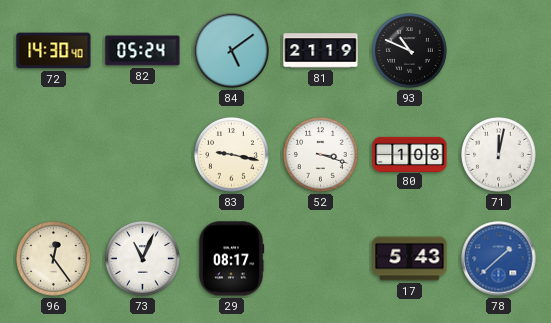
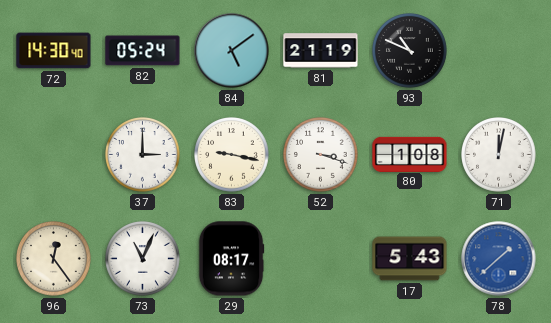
37: none -> 3:00
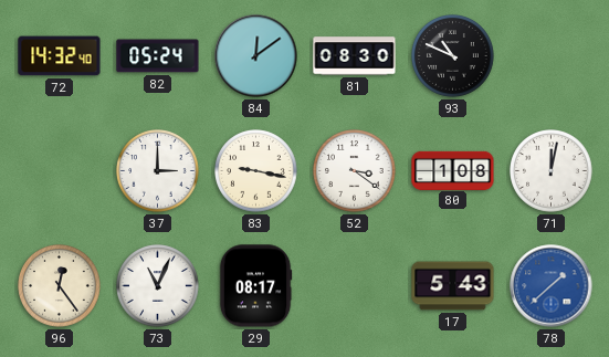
72: 14:30 -> 14:32
84: 5:09 -> 12:09
81: 21:19 -> 08:30
52: 3:18 -> 3:21
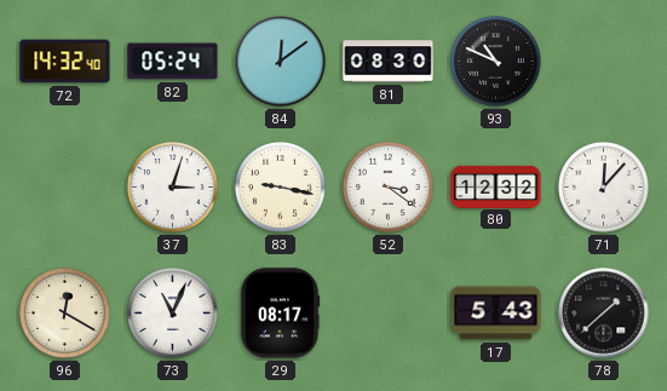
37: 3:00 -> 3:03
80: 1:08 -> 12:32
71: 12:02 -> 12:07
96: 12:24 -> 12:20
78 dial: blue -> black
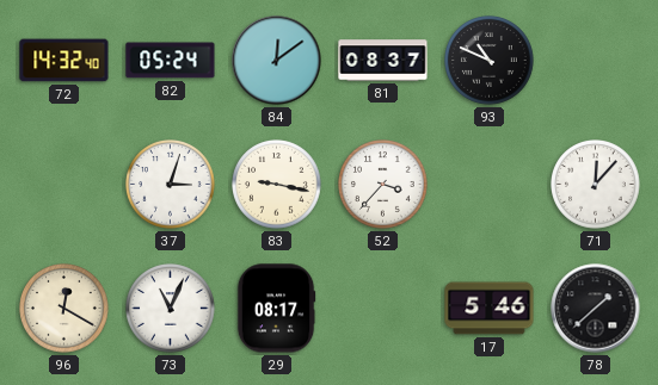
81: 08:30 -> 08:37
52: 3:21 -> 3:37
80: 12:32 -> none
17: 5:43 -> 5:46
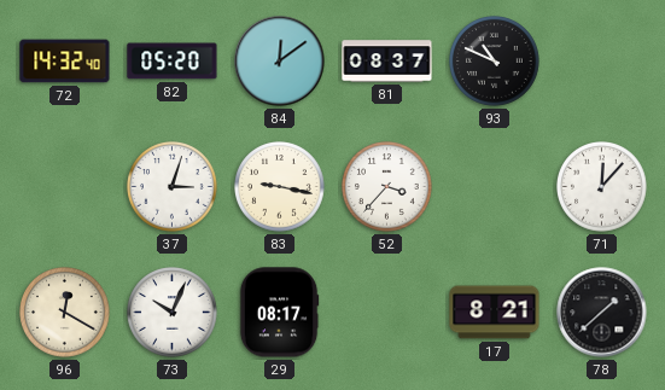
82: 05:24 -> 05:20
73: 11:04 -> 10:04
17: 5:46 -> 8:21
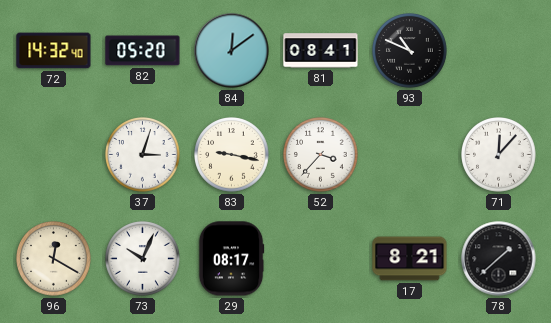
81: 08:37 -> 08:41
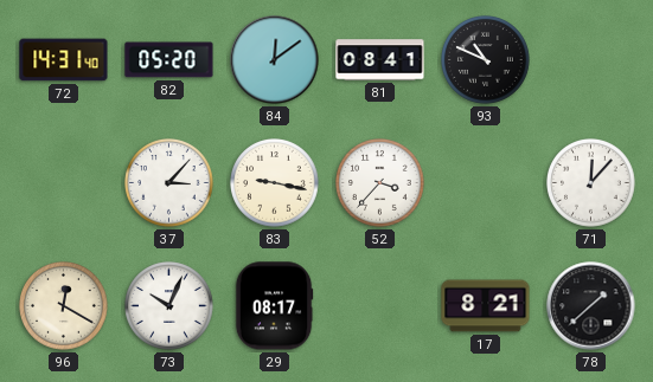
72: 14:32 -> 14:31
37: 3:03 -> 3:07
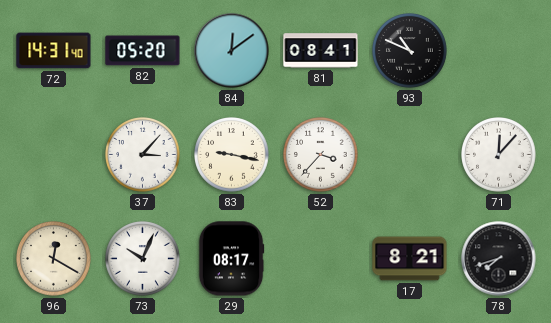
78: 1:38 -> 7:42
